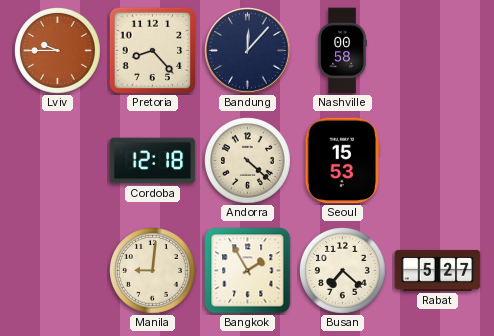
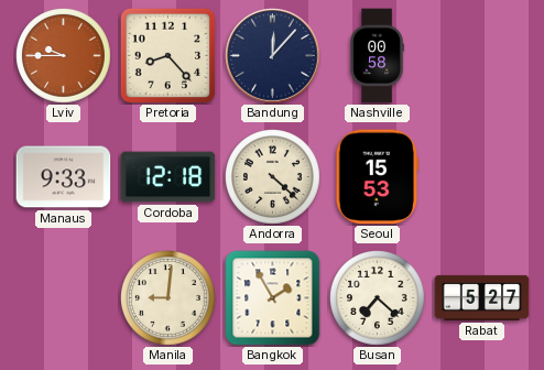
Manaus: none -> 9:33
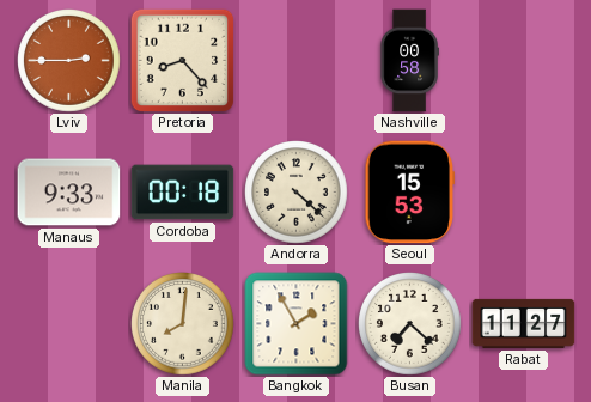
Lviv: 9:45 -> 2:45
Bandung: 12:07 -> none
Cordoba: 12:18 -> 00:18
Manila: 9:01 -> 8:01
Rabat: 5:27 -> 11:27
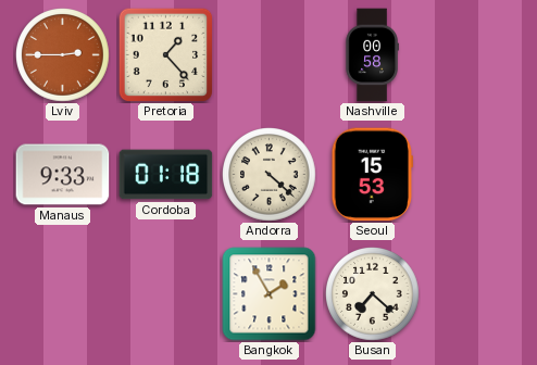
Pretoria: 8:23 -> 1:23
Cordoba: 00:18 -> 01:18
Manila: 8:01 -> none
Rabat: 11:27 -> none
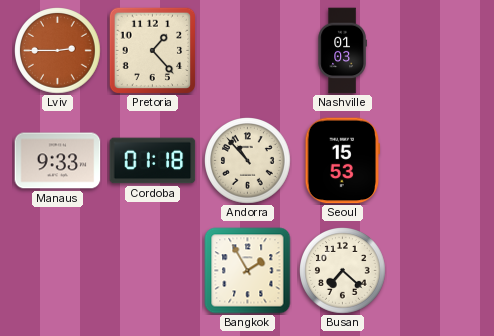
Nashville: 00:58 -> 01:03
Andorra: 4:22 -> 10:53
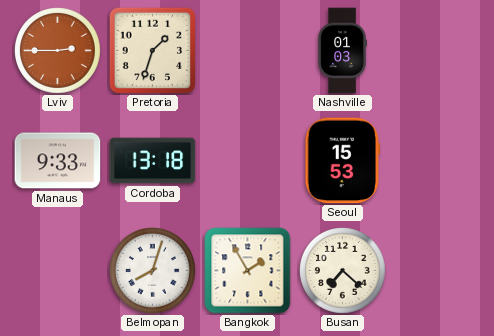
Pretoria: 1:23 -> 1:33
Cordoba: 01:18 -> 13:18
Andorra: 10:53 -> none
Belmopan: none -> 8:03
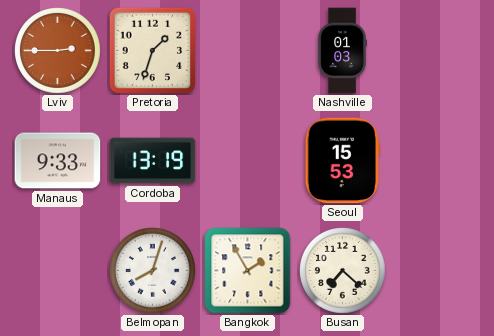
Cordoba: 13:18 -> 13:19
